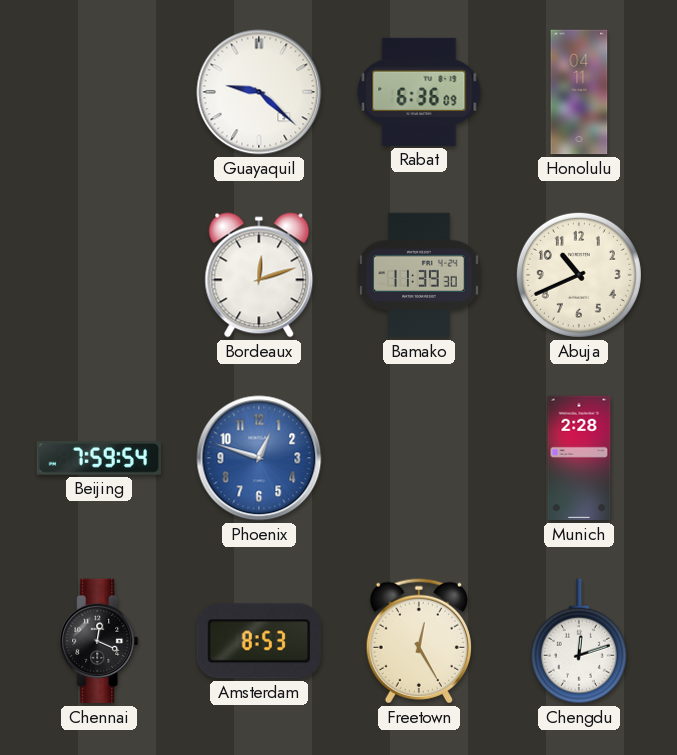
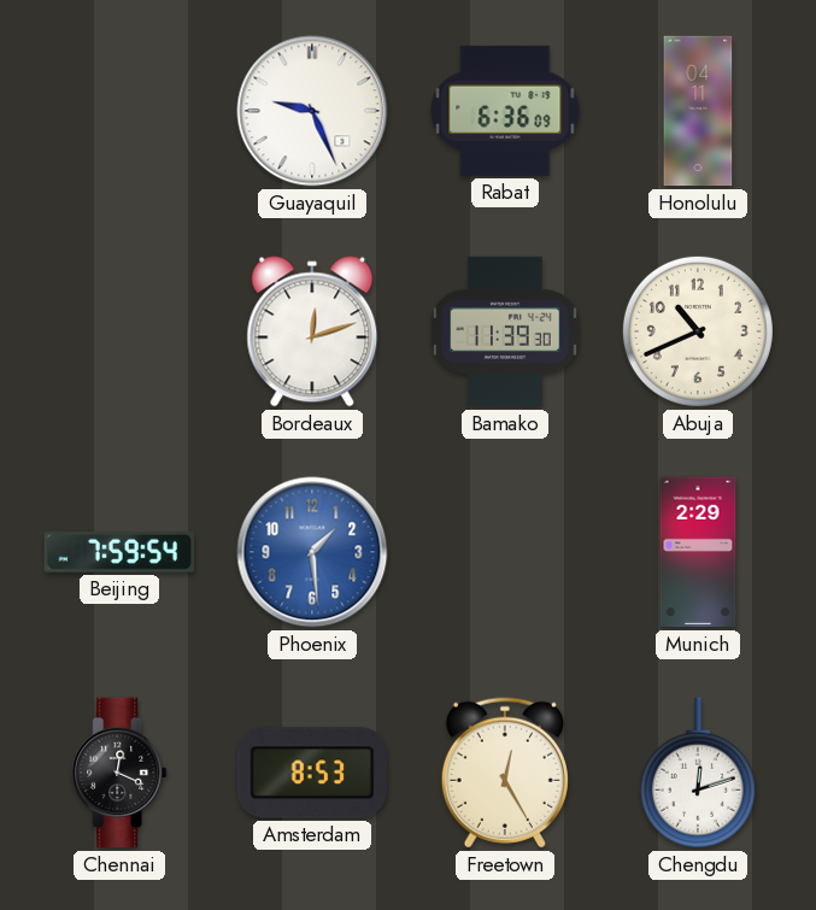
Guayaquil: 9:22 -> 9:26
Phoenix: 12:48 -> 1:29
Munich: 2:28 -> 2:29
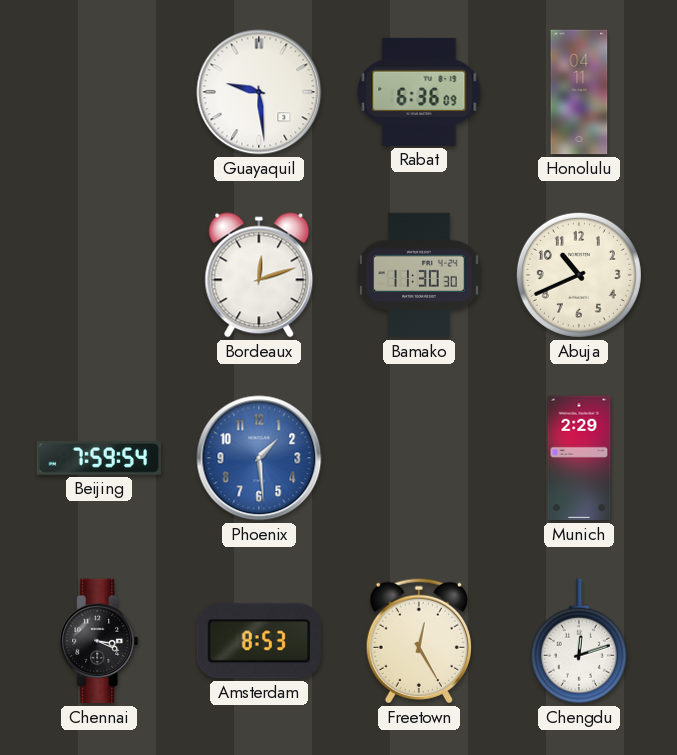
Guayaquil: 9:26 -> 9:29
Bamako: 11:39 -> 11:30
Chennai: 12:19 -> 3:19
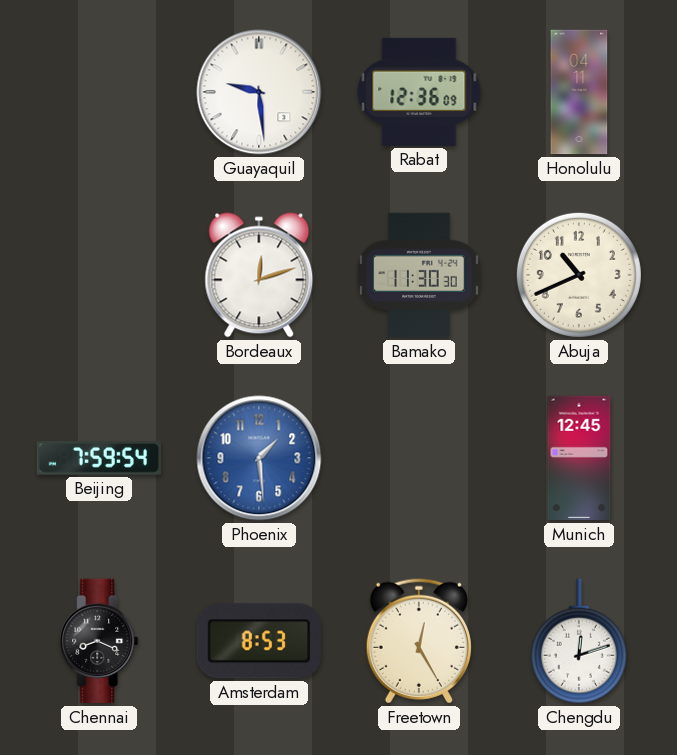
Rabat: 6:36 -> 12:36
Munich: 2:29 -> 12:45
Chennai: 3:19 -> 8:19
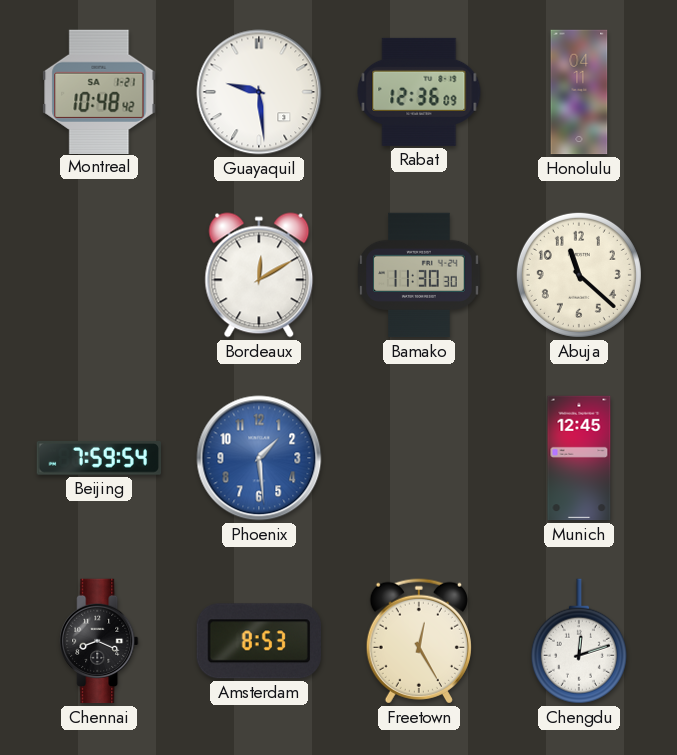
Montreal: none -> 10:48
Bordeaux: 12:12 -> 12:10
Abuja: 10:41 -> 11:22
